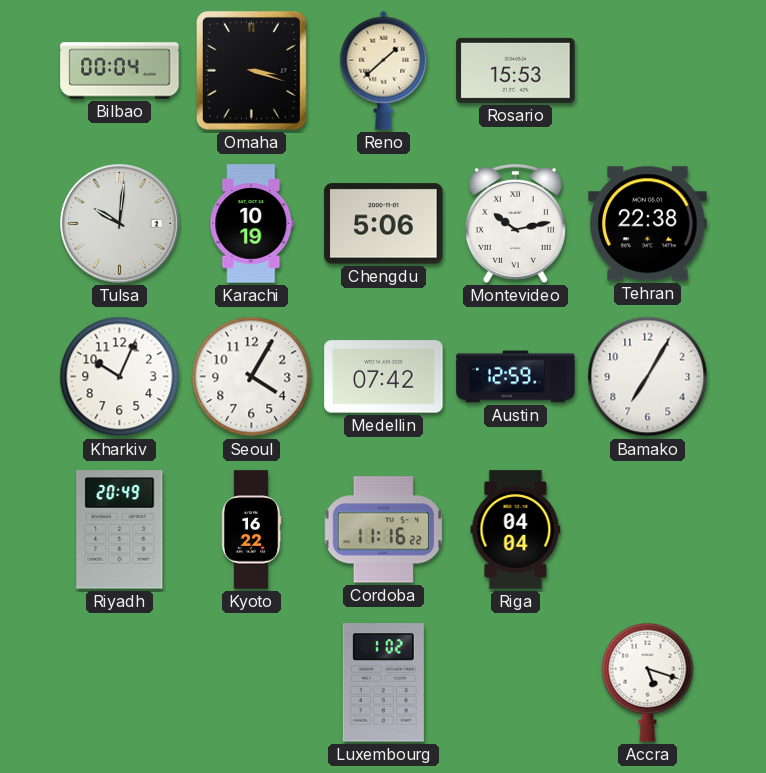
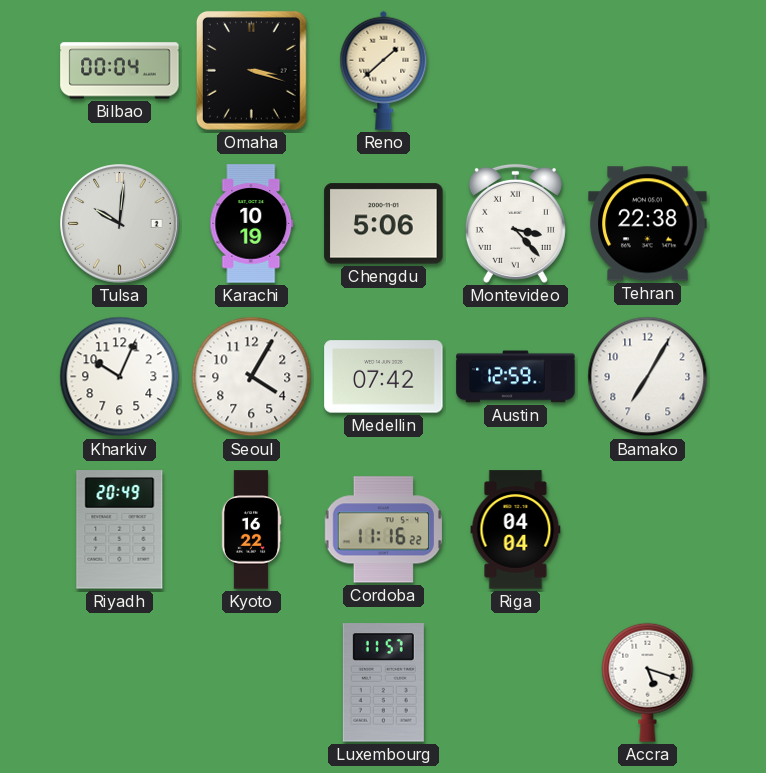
Rosario: 15:53 -> none
Montevideo: 10:13 -> 3:23
Luxembourg: 1:02 -> 11:57
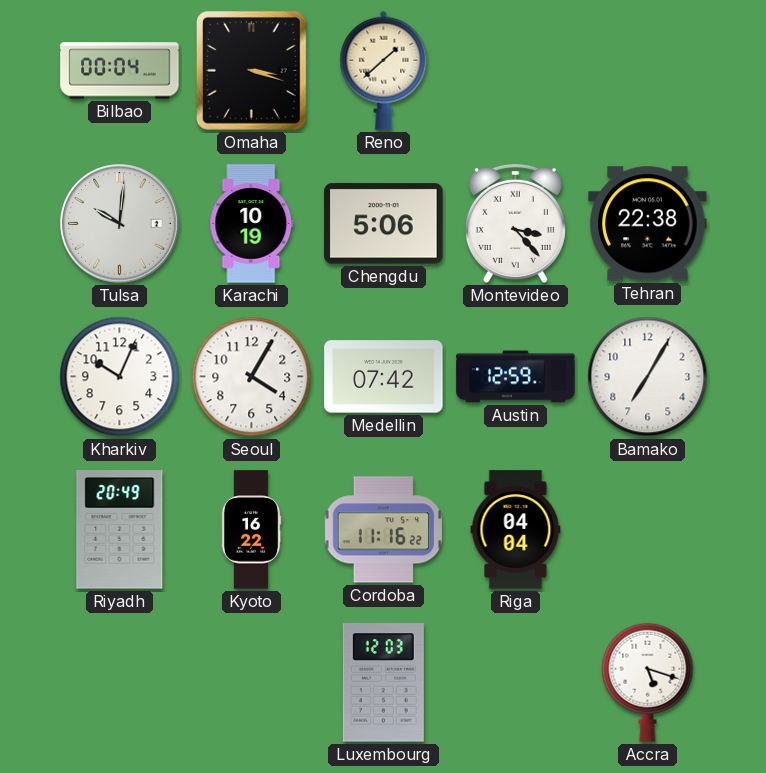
Luxembourg: 11:57 -> 12:03
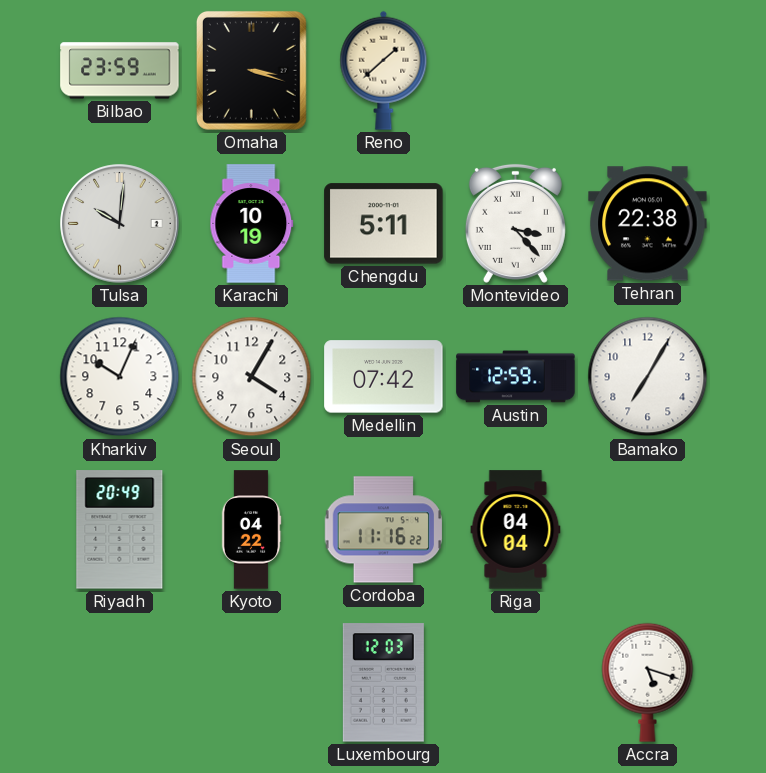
Bilbao: 00:04 -> 23:59
Chengdu: 5:06 -> 5:11
Kyoto: 16:22 -> 04:22
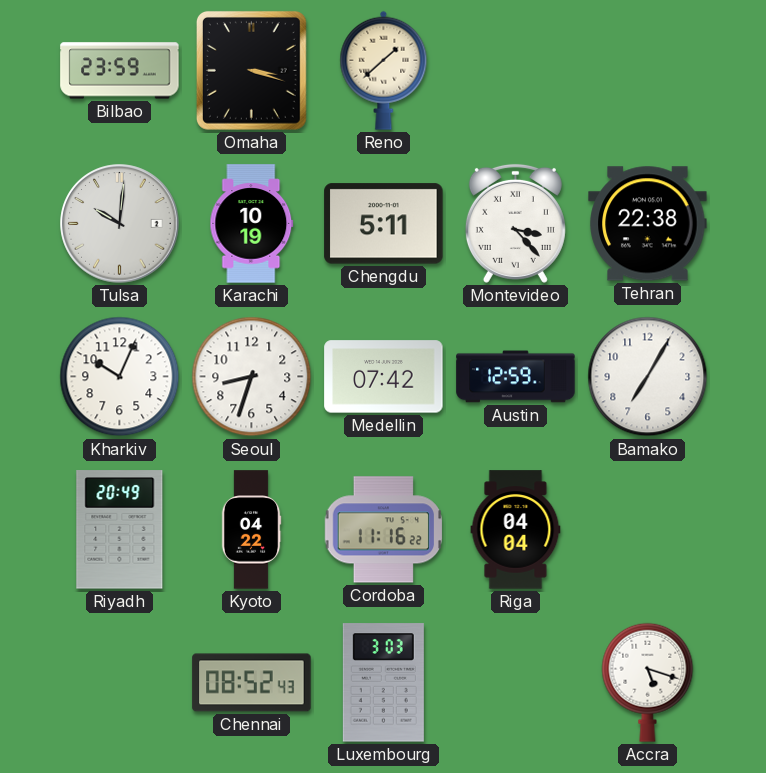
Seoul: 4:05 -> 8:33
Chennai: none -> 08:52
Luxembourg: 12:03 -> 3:03
